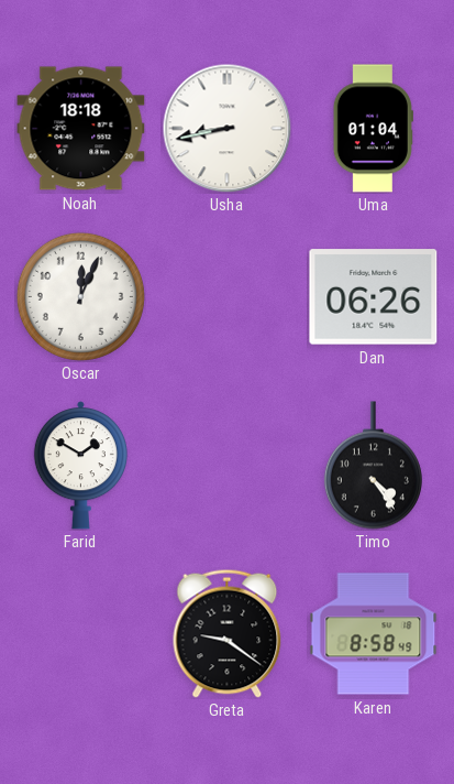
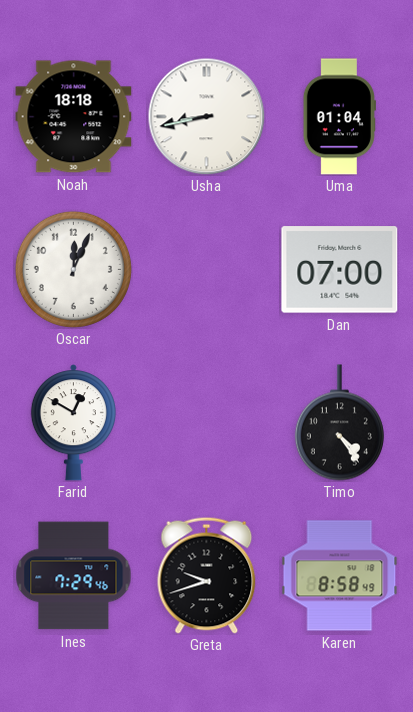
Dan: 06:26 -> 07:00
Farid: 1:50 -> 12:50
Ines: none -> 7:29
Greta: 9:21 -> 9:42
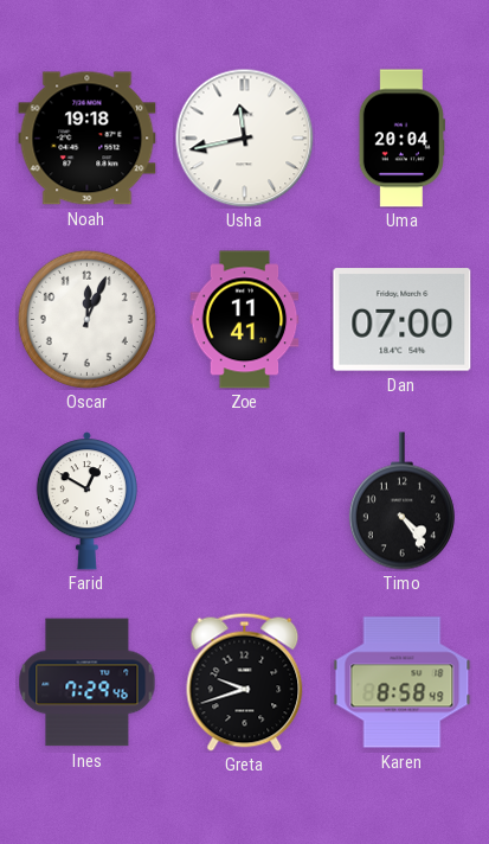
Noah: 18:18 -> 19:18
Usha: 8:43 -> 11:43
Uma: 01:04 -> 20:04
Zoe: none -> 11:41
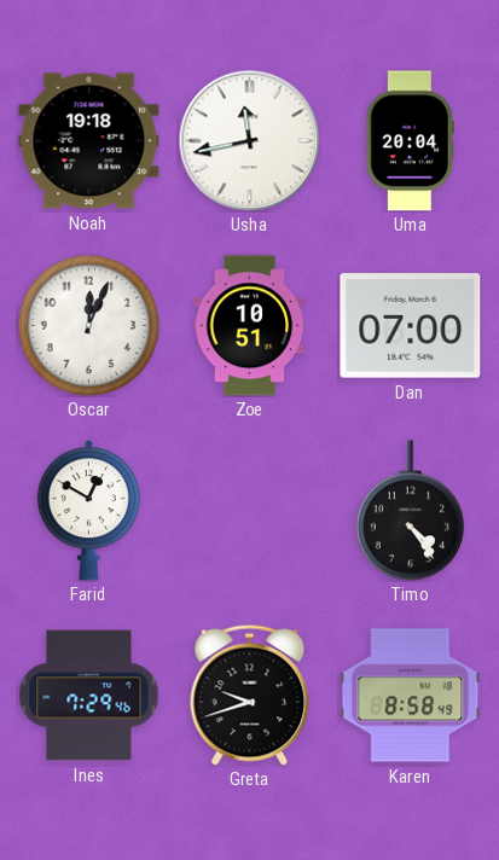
Zoe: 11:41 -> 10:51
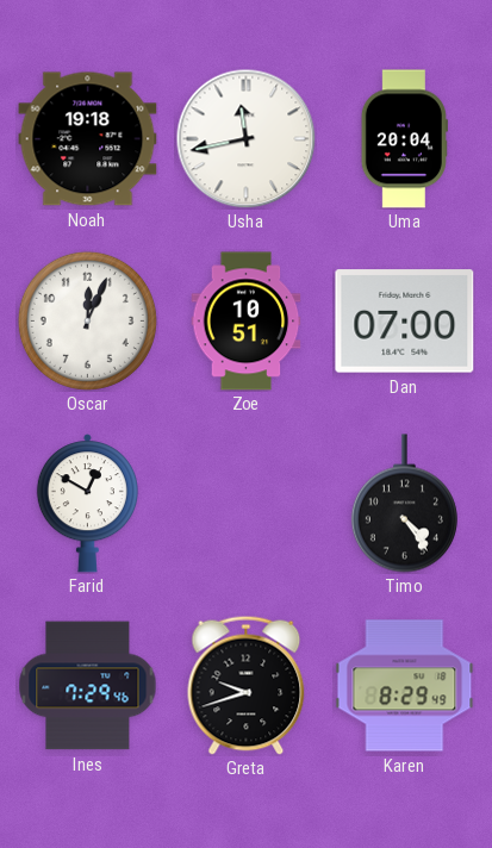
Karen: 8:58 -> 8:29
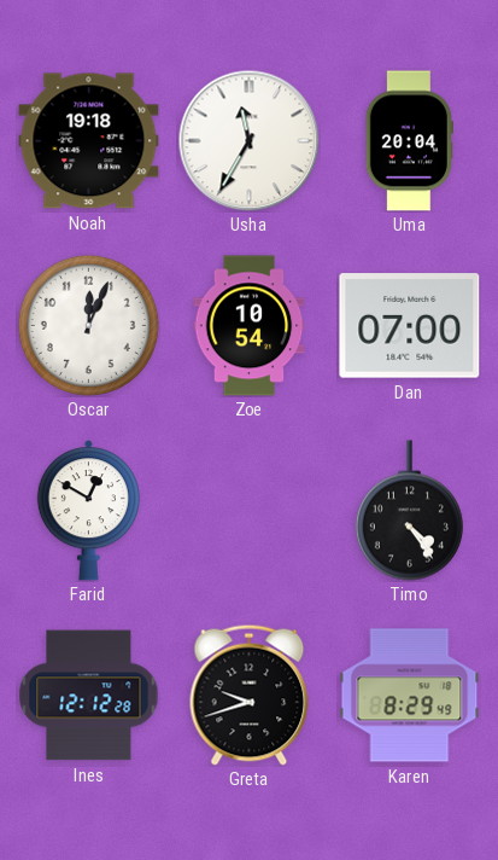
Usha: 11:43 -> 11:35
Zoe: 10:51 -> 10:54
Ines: 7:29 -> 12:12
